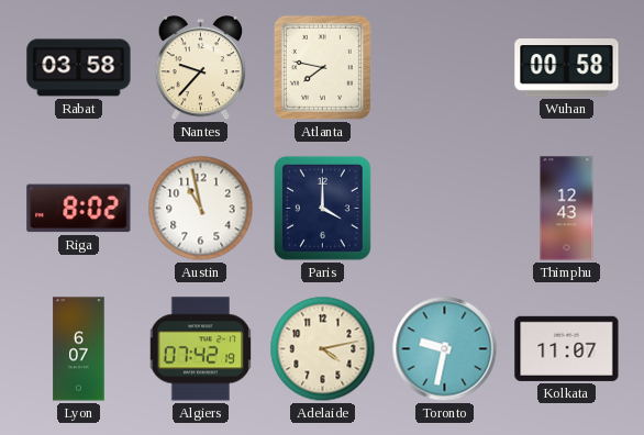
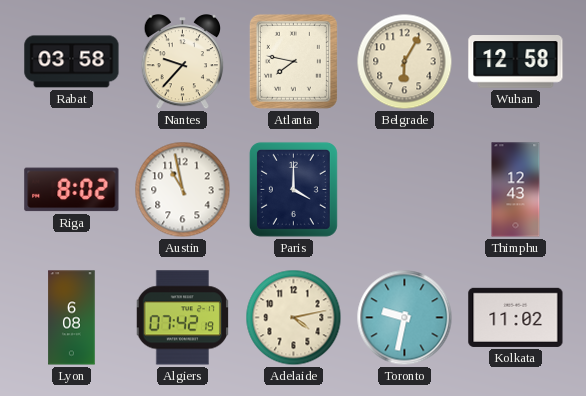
Belgrade: none -> 6:05
Wuhan: 00:58 -> 12:58
Lyon: 6:07 -> 6:08
Kolkata: 11:07 -> 11:02
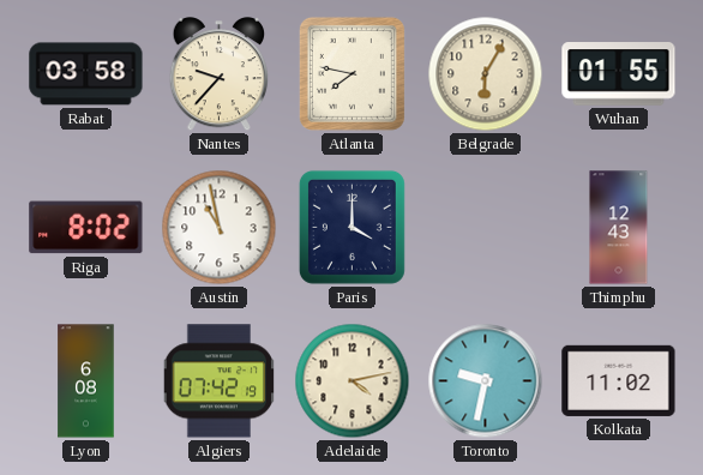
Wuhan: 12:58 -> 01:55
